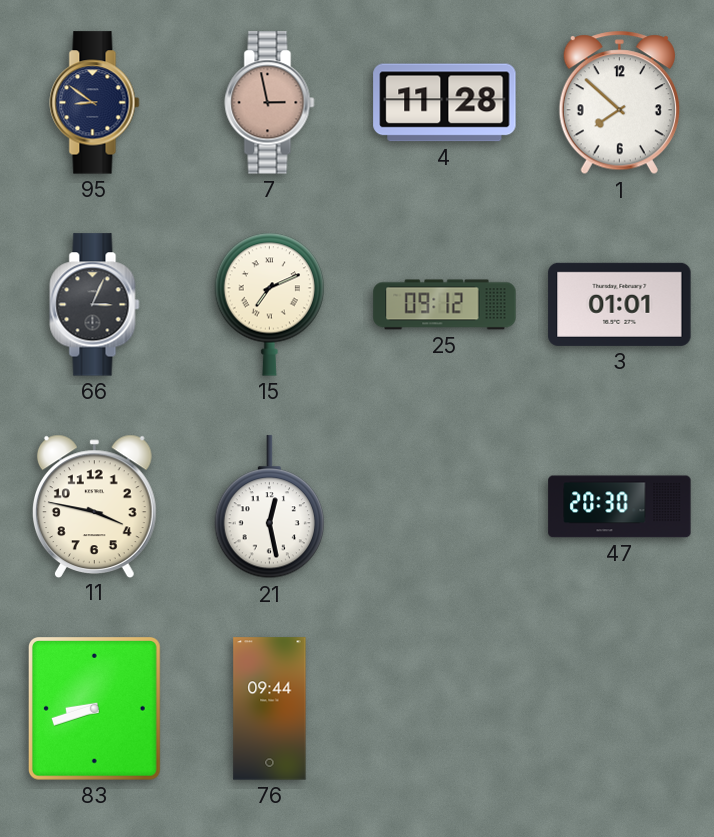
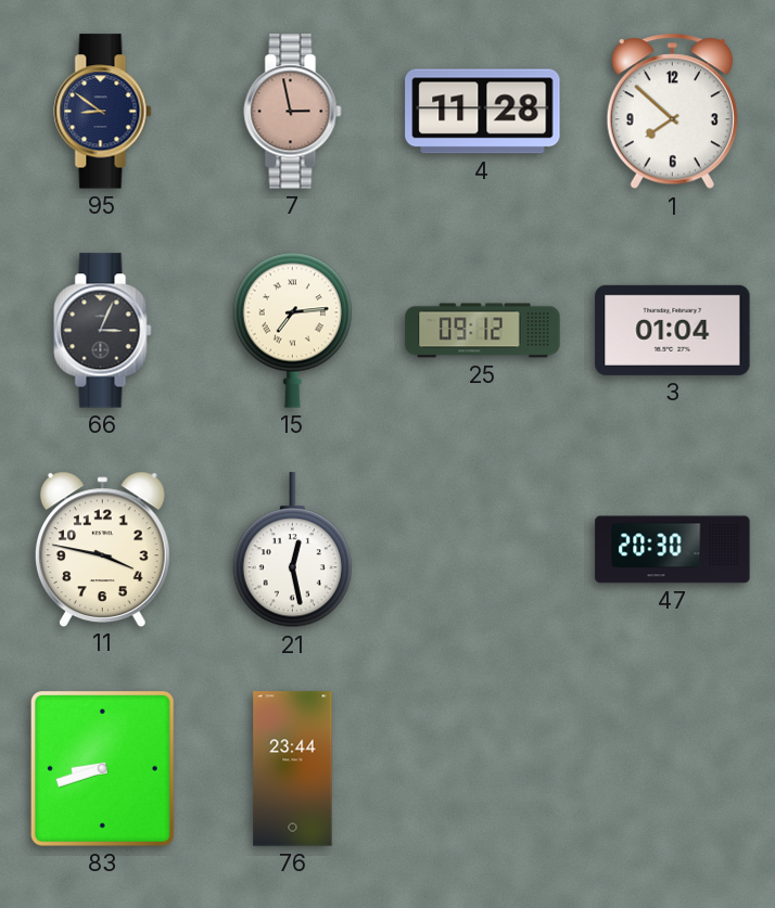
15: 7:11 -> 7:14
3: 01:01 -> 01:04
76: 09:44 -> 23:44
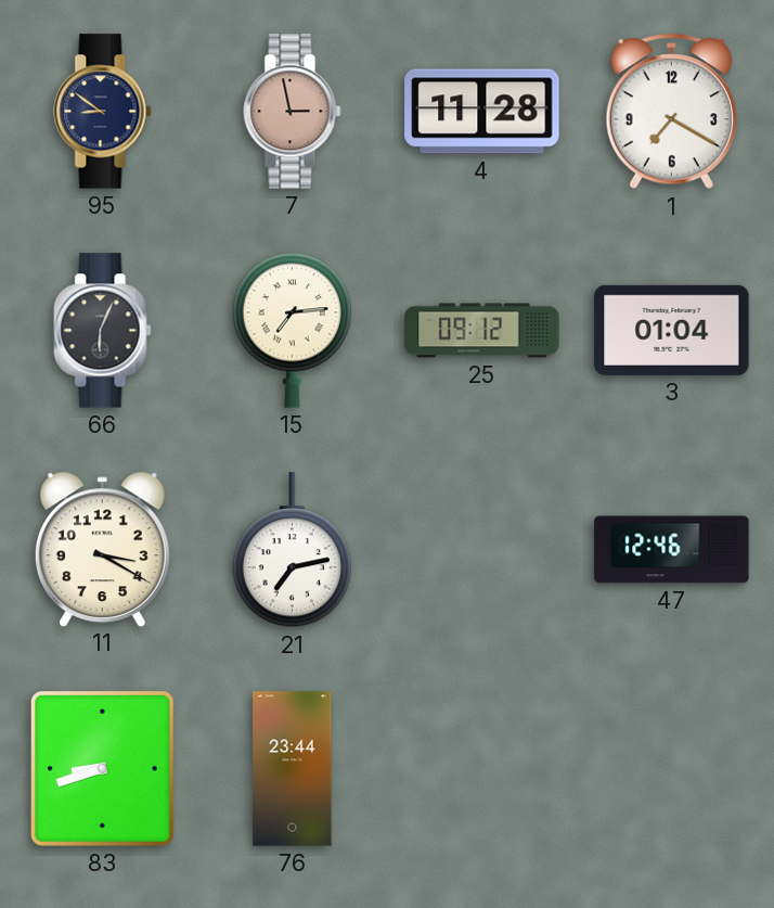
1: 7:52 -> 7:20
66: 3:04 -> 6:04
11: 3:47 -> 3:20
21: 12:28 -> 7:13
47: 20:30 -> 12:46
